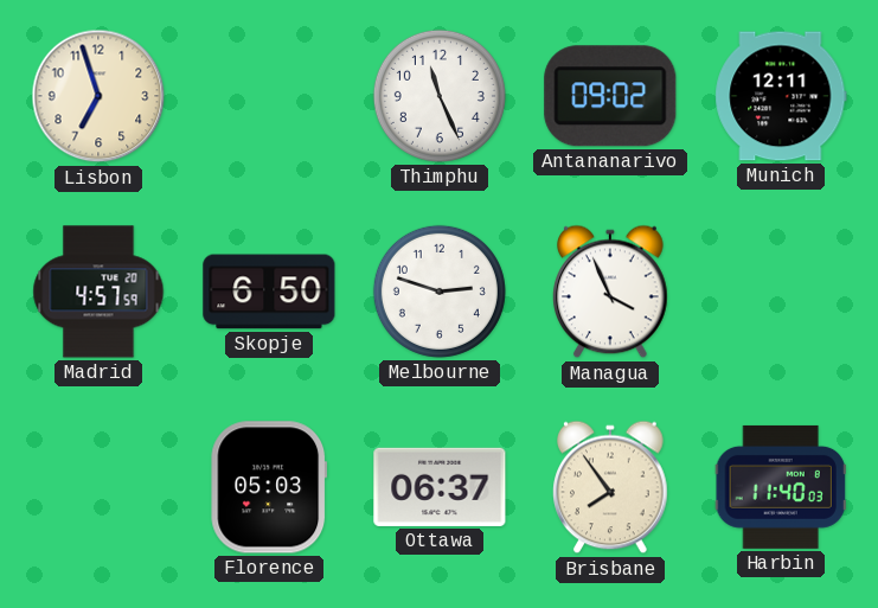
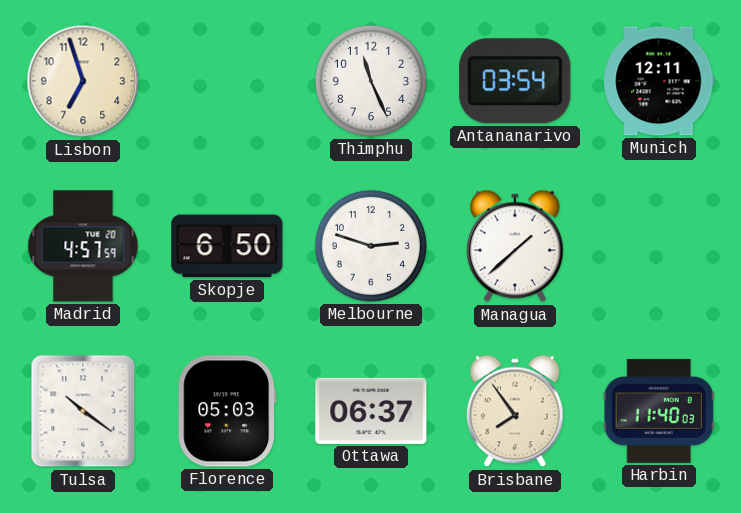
Antananarivo: 09:02 -> 03:54
Managua: 3:56 -> 1:38
Tulsa: none -> 10:21
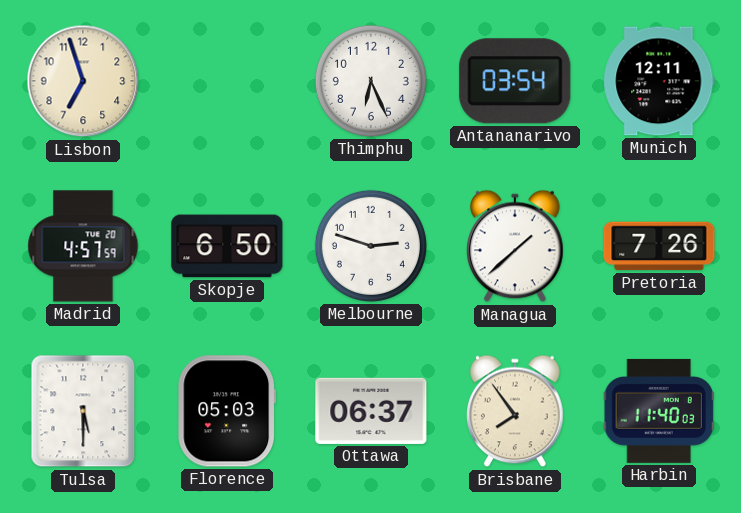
Thimphu: 11:26 -> 6:26
Pretoria: none -> 7:26
Tulsa: 10:21 -> 5:30
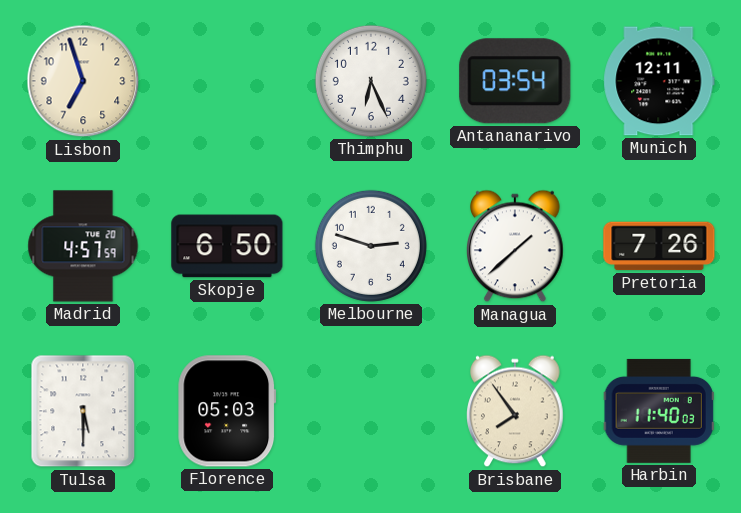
Ottawa: 06:37 -> none
